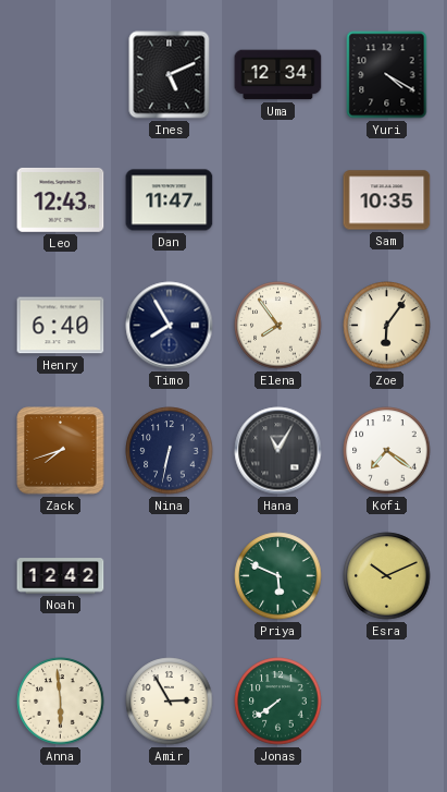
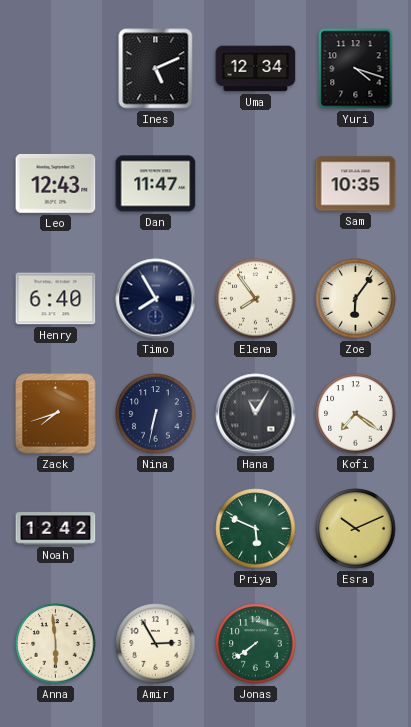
Yuri: 4:20 -> 4:18
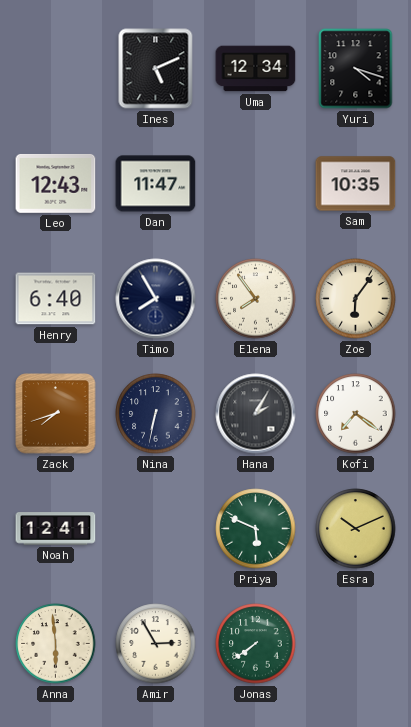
Hana: 11:05 -> 2:05
Noah: 12:42 -> 12:41
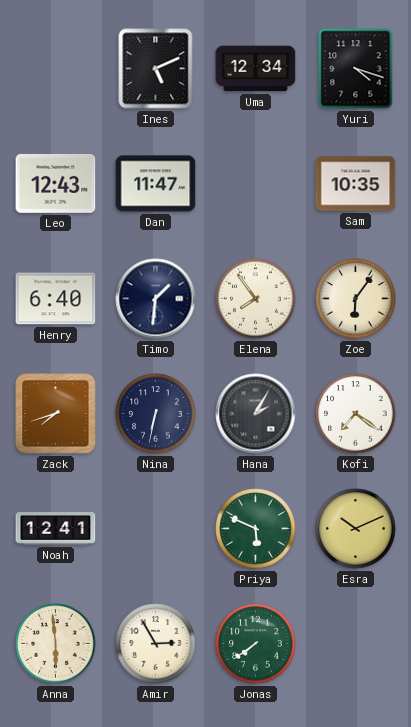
Timo: 7:55 -> 1:31
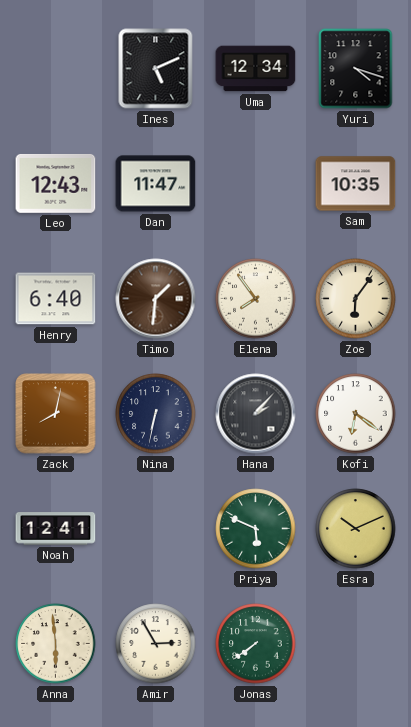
Timo dial: navy -> brown
Zack: 7:42 -> 8:02
Hana: 2:05 -> 2:07
Kofi: 7:21 -> 6:21
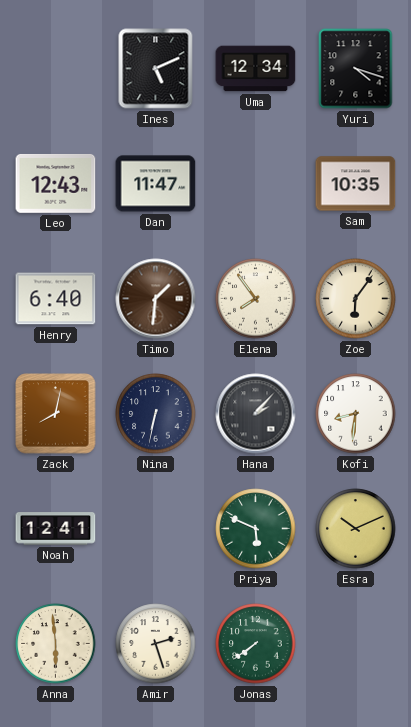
Kofi: 6:21 -> 8:31
Amir: 2:55 -> 2:27
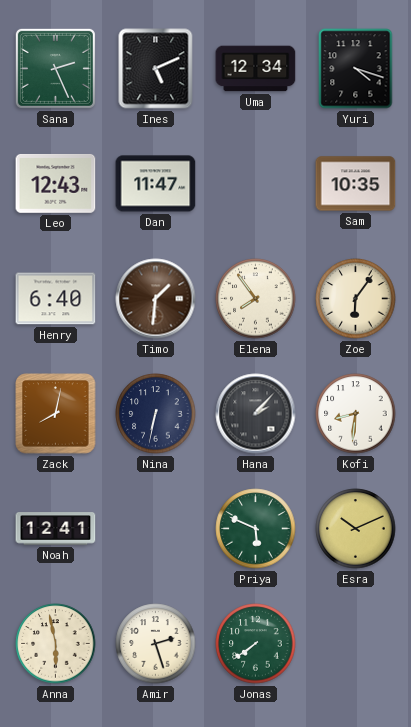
Sana: none -> 2:26
Anna: 5:59 -> 5:58
